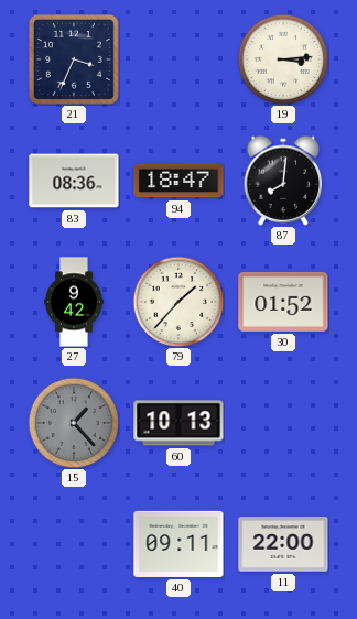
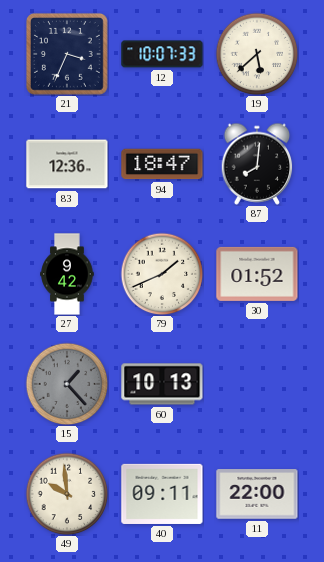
12: none -> 10:07
19: 3:14 -> 5:38
83: 08:36 -> 12:36
79: 1:37 -> 1:41
49: none -> 9:59
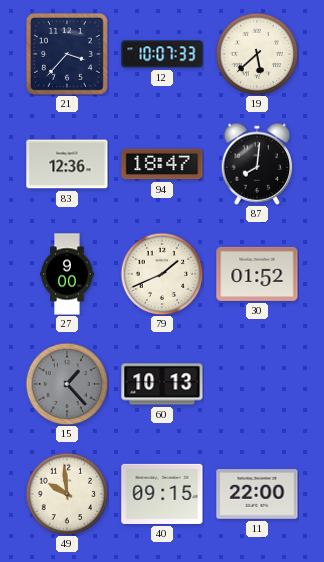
21: 3:34 -> 3:37
27: 9:42 -> 9:00
40: 09:11 -> 09:15
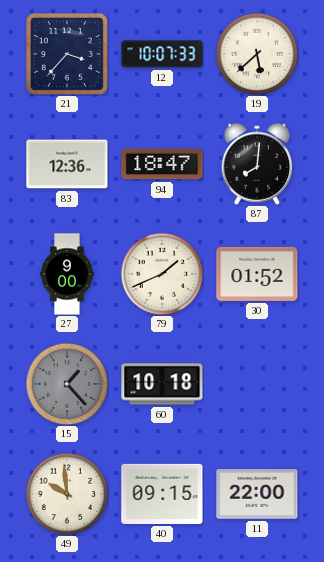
60: 10:13 -> 10:18
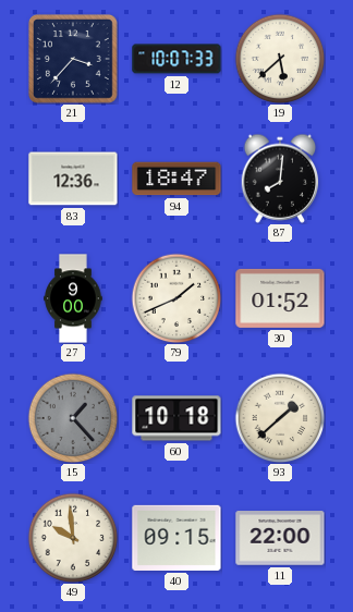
93: none -> 1:38
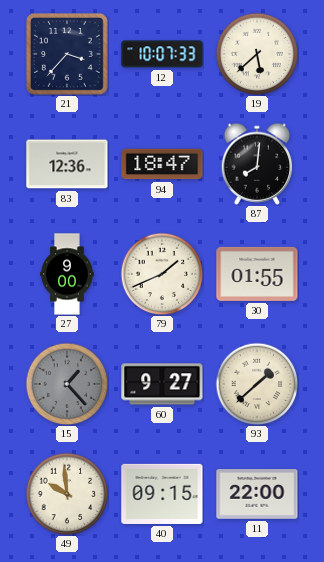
30: 01:52 -> 01:55
60: 10:18 -> 9:27
